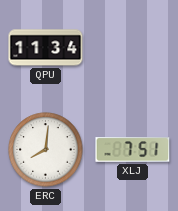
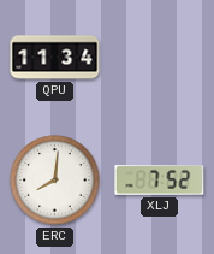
XLJ: 7:51 -> 7:52
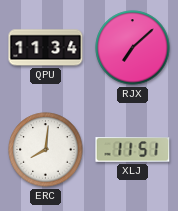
RJX: none -> 7:08
XLJ: 7:52 -> 11:51
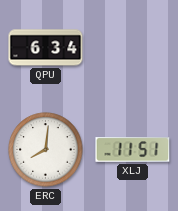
QPU: 11:34 -> 6:34
RJX: 7:08 -> none
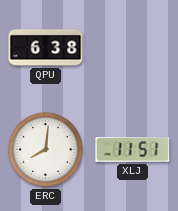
QPU: 6:34 -> 6:38
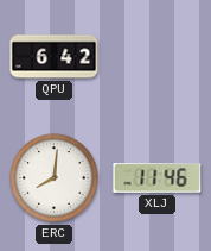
QPU: 6:38 -> 6:42
XLJ: 11:51 -> 11:46
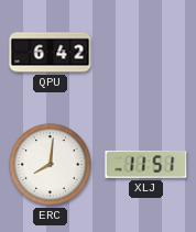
XLJ: 11:46 -> 11:51
